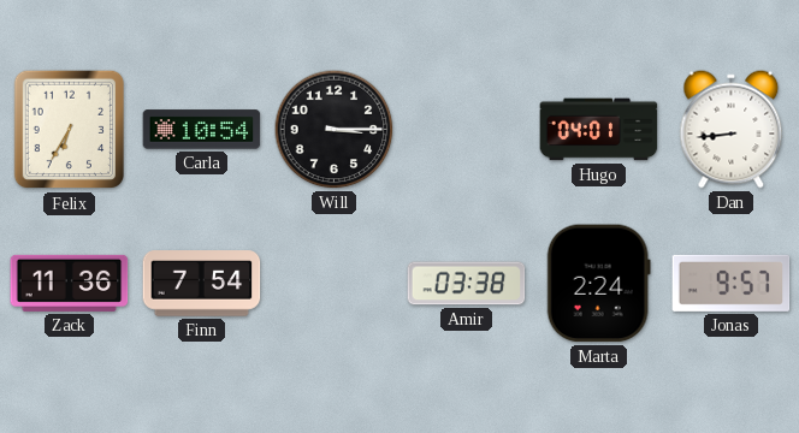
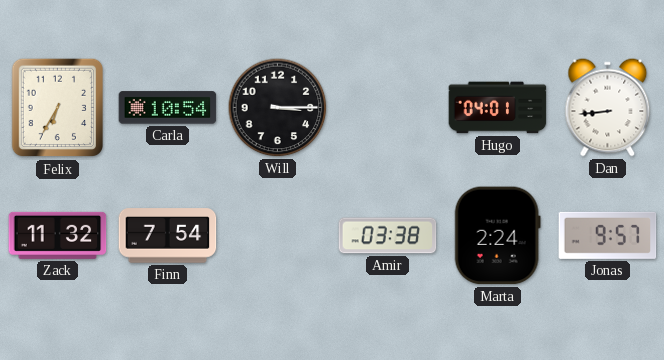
Zack: 11:36 -> 11:32
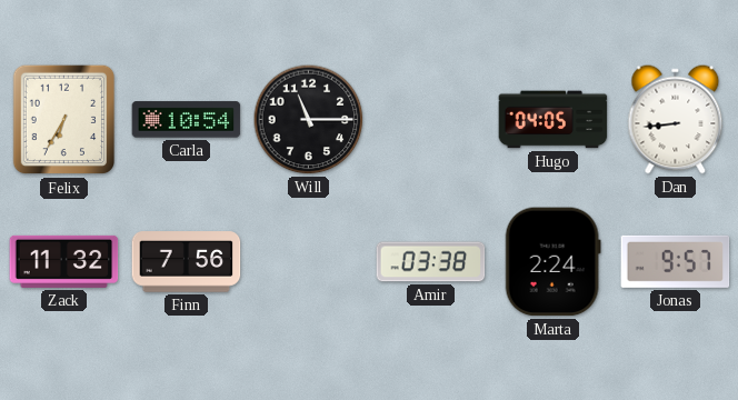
Will: 3:15 -> 11:15
Hugo: 04:01 -> 04:05
Finn: 7:54 -> 7:56
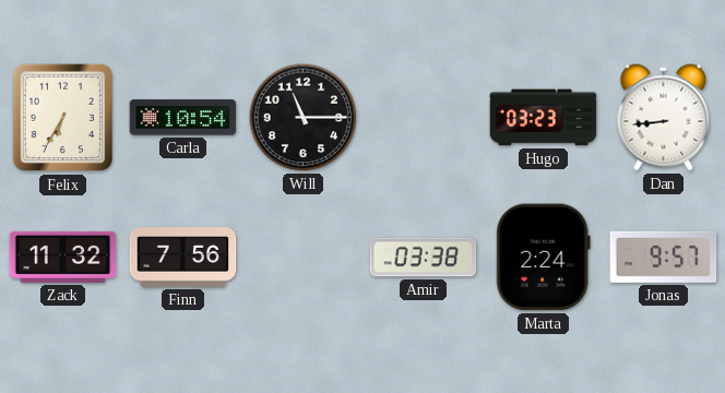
Hugo: 04:05 -> 03:23
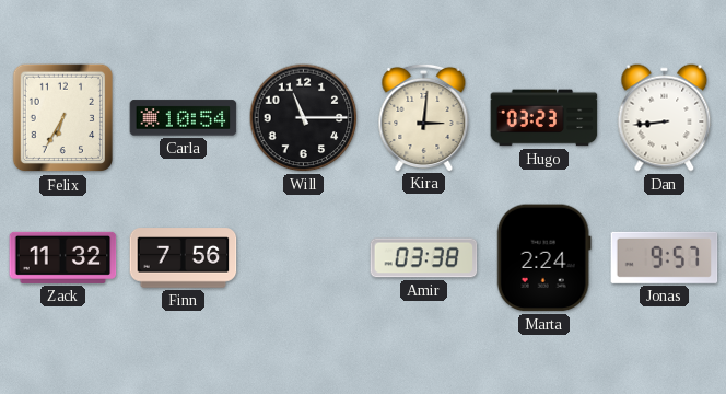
Kira: none -> 3:01
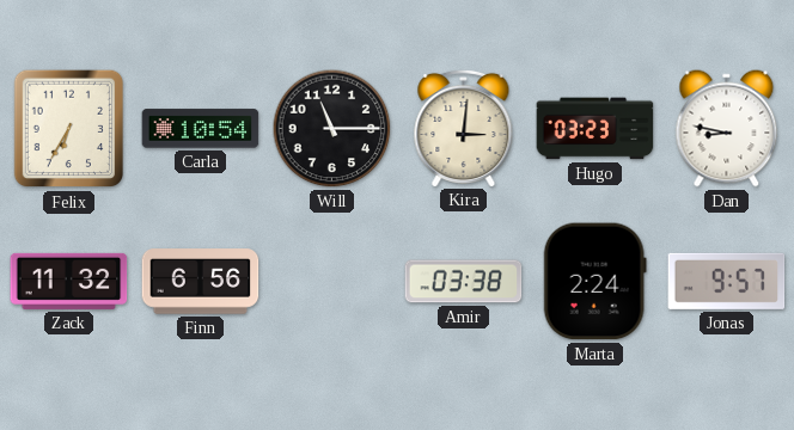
Dan: 8:44 -> 8:47
Finn: 7:56 -> 6:56
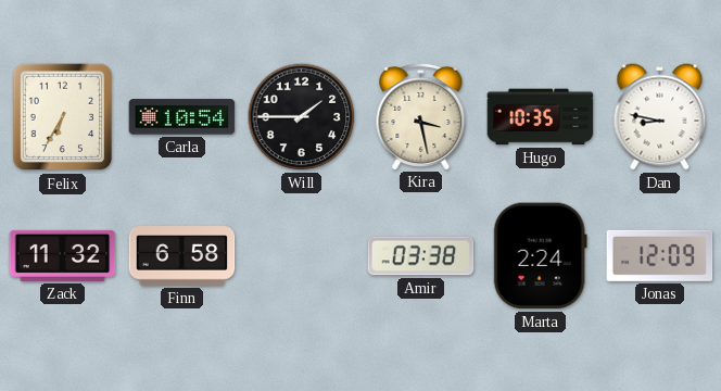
Will: 11:15 -> 1:45
Kira: 3:01 -> 3:28
Hugo: 03:23 -> 10:35
Finn: 6:56 -> 6:58
Jonas: 9:57 -> 12:09
